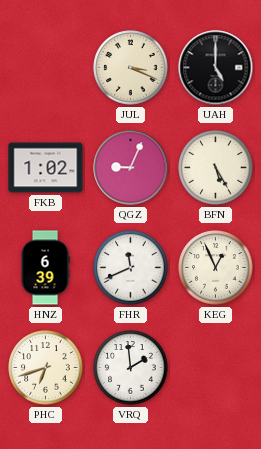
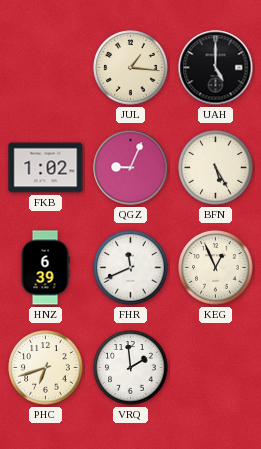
JUL: 3:19 -> 1:16
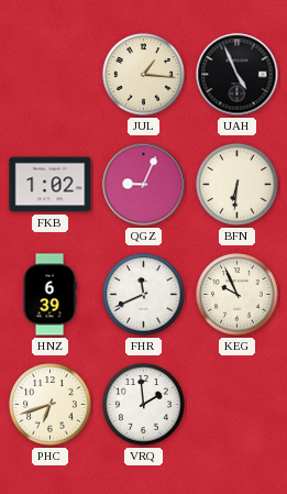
UAH: 5:00 -> 4:56
BFN: 5:25 -> 6:31
KEG: 12:56 -> 9:56
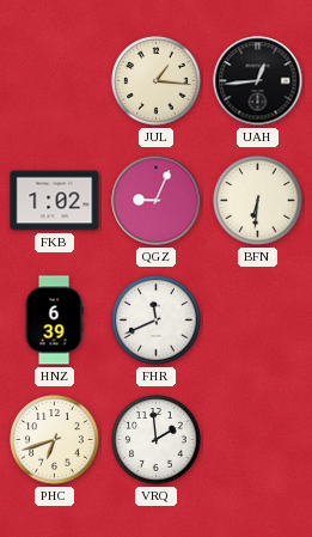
UAH: 4:56 -> 12:44
KEG: 9:56 -> none
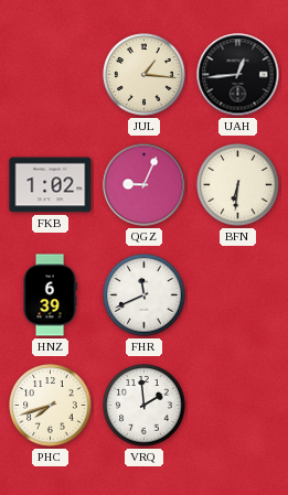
PHC: 6:42 -> 7:42
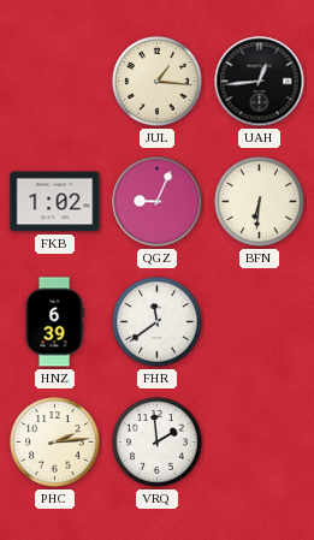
FHR: 11:41 -> 11:39
PHC: 7:42 -> 2:14
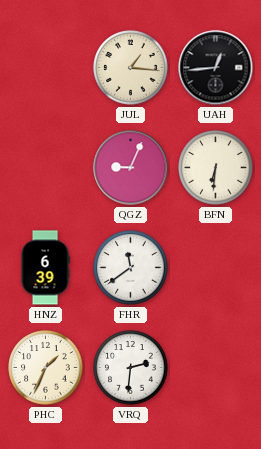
FKB: 1:02 -> none
PHC: 2:14 -> 1:34
VRQ: 1:59 -> 2:31
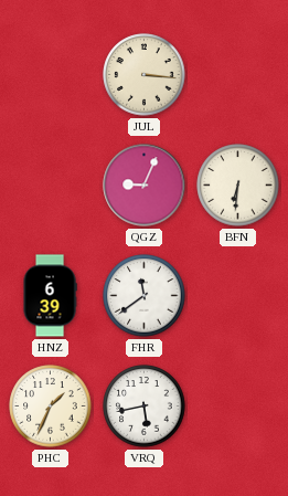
JUL: 1:16 -> 3:16
UAH: 12:44 -> none
VRQ: 2:31 -> 5:43
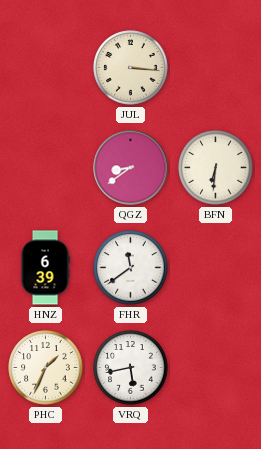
QGZ: 9:04 -> 8:39
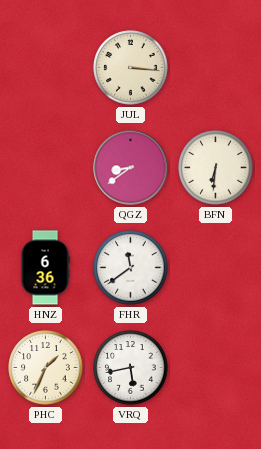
HNZ: 6:39 -> 6:36
